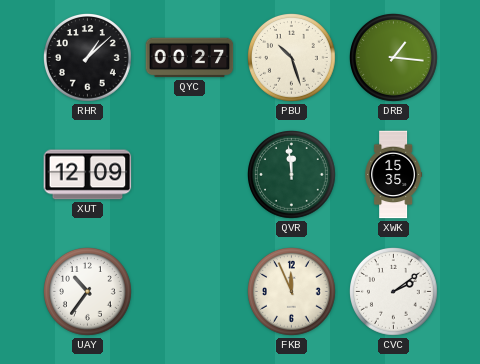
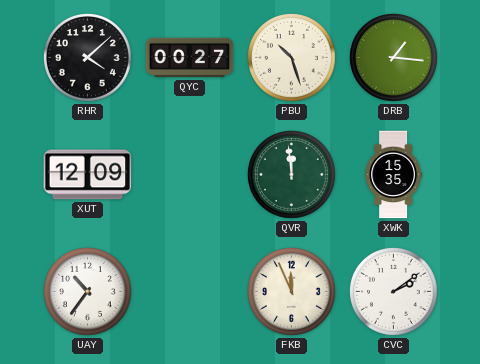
RHR: 1:08 -> 4:08
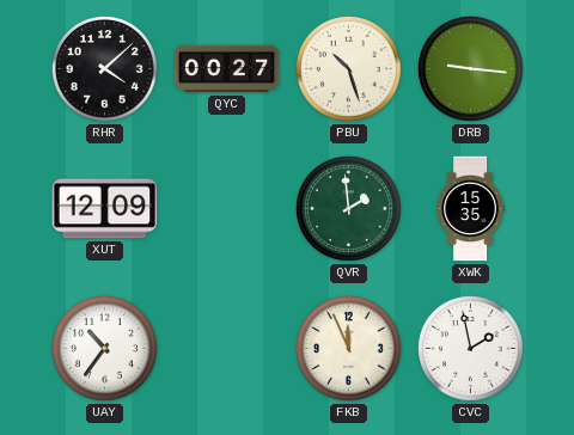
DRB: 1:16 -> 9:16
QVR: 11:59 -> 1:59
CVC: 2:09 -> 1:58
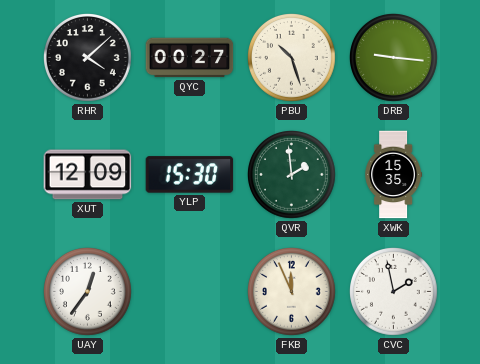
YLP: none -> 15:30
UAY: 10:36 -> 12:36
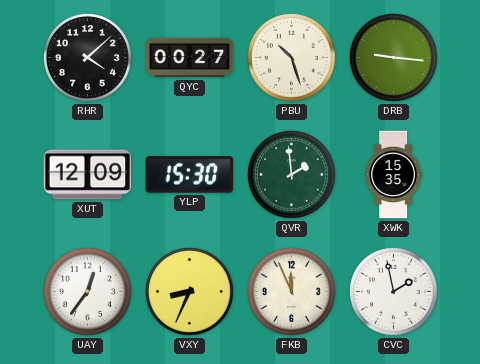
VXY: none -> 8:34
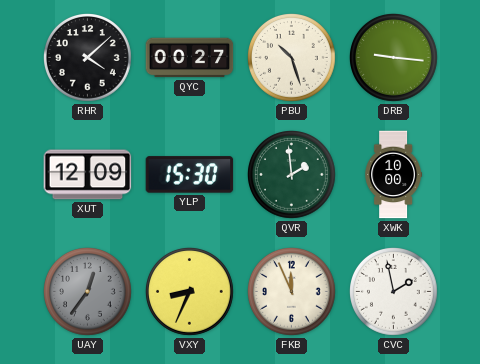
XWK: 15:35 -> 10:00
UAY dial: white -> grey
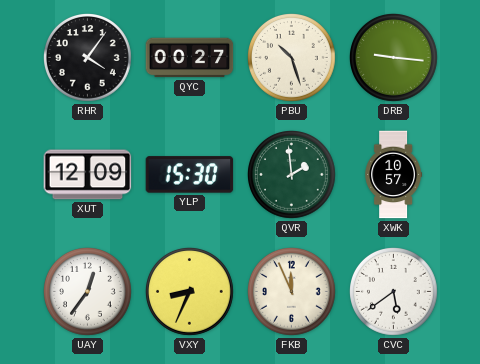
RHR: 4:08 -> 4:06
XWK: 10:00 -> 10:57
UAY dial: grey -> white
CVC: 1:58 -> 5:39
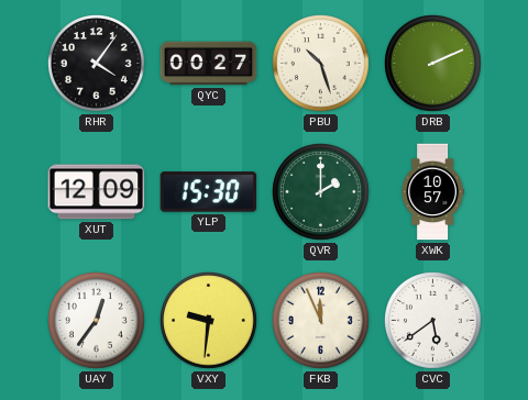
DRB: 9:16 -> 2:11
QVR: 1:59 -> 2:00
VXY: 8:34 -> 9:31
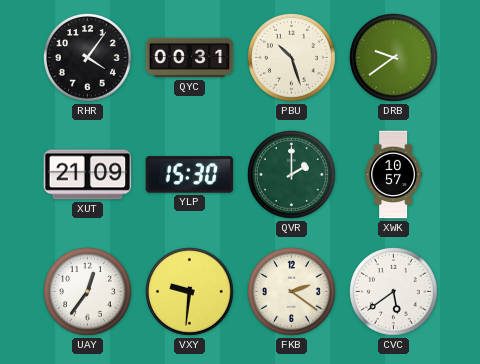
QYC: 00:27 -> 00:31
DRB: 2:11 -> 9:39
XUT: 12:09 -> 21:09
FKB: 11:56 -> 2:21
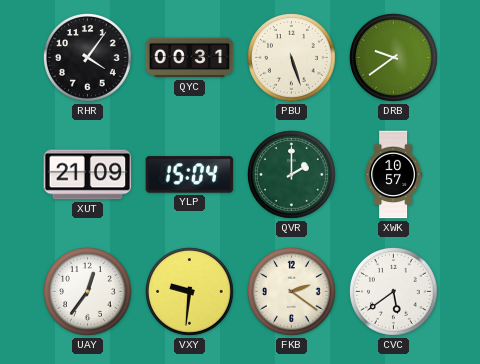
PBU: 10:27 -> 5:27
YLP: 15:30 -> 15:04
